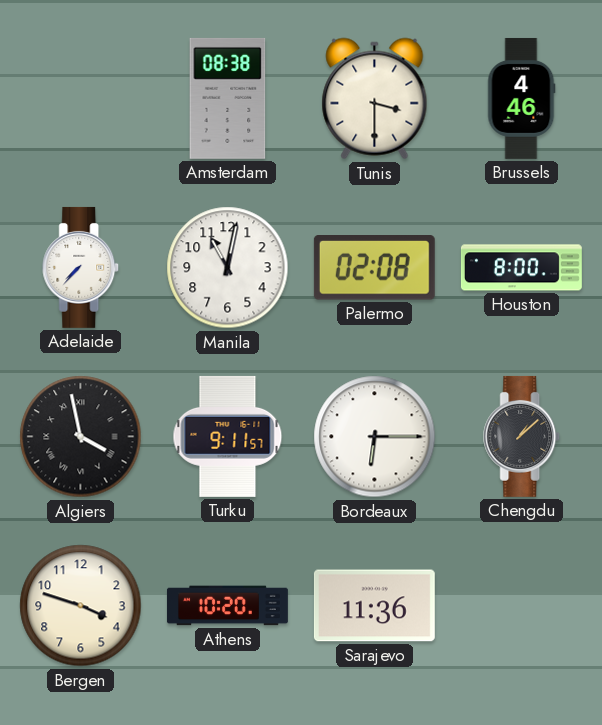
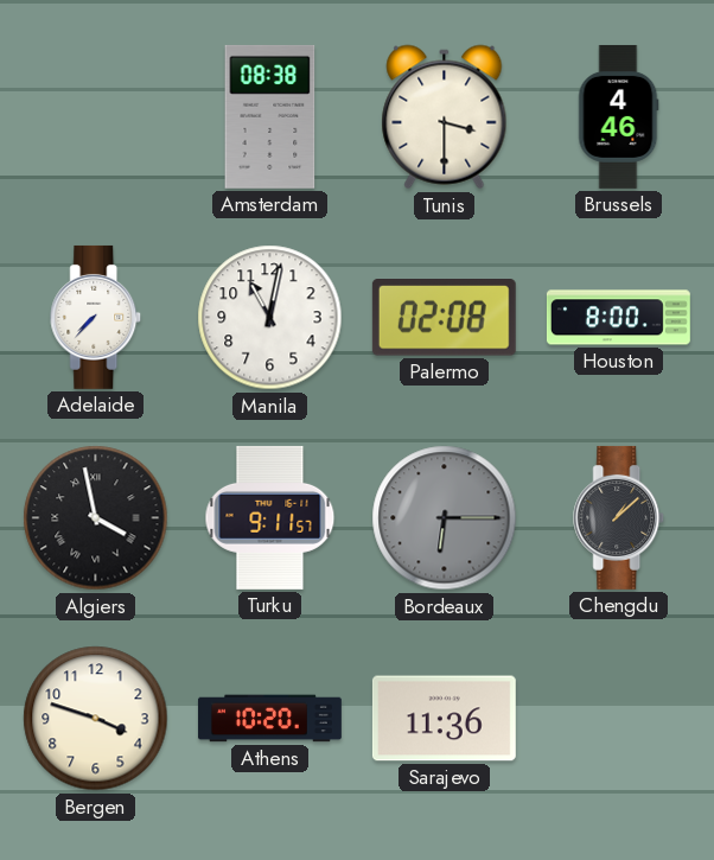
Bordeaux dial: white -> grey
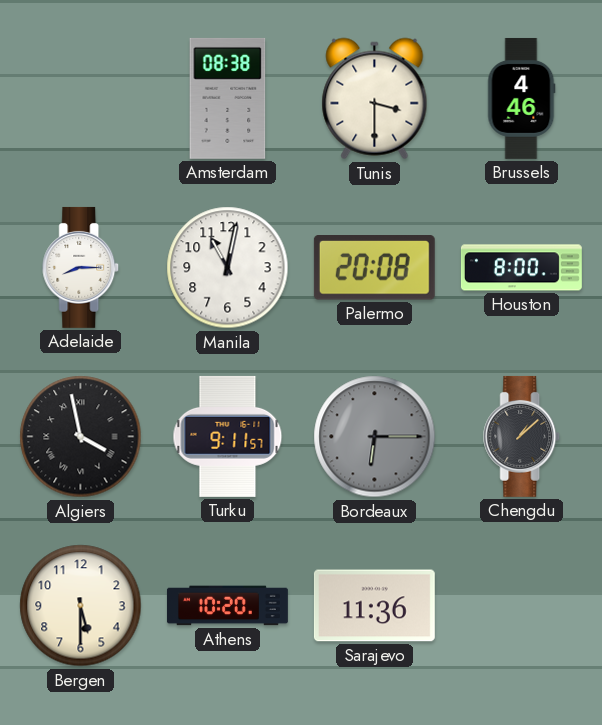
Adelaide: 7:37 -> 8:15
Palermo: 02:08 -> 20:08
Bergen: 3:48 -> 5:30
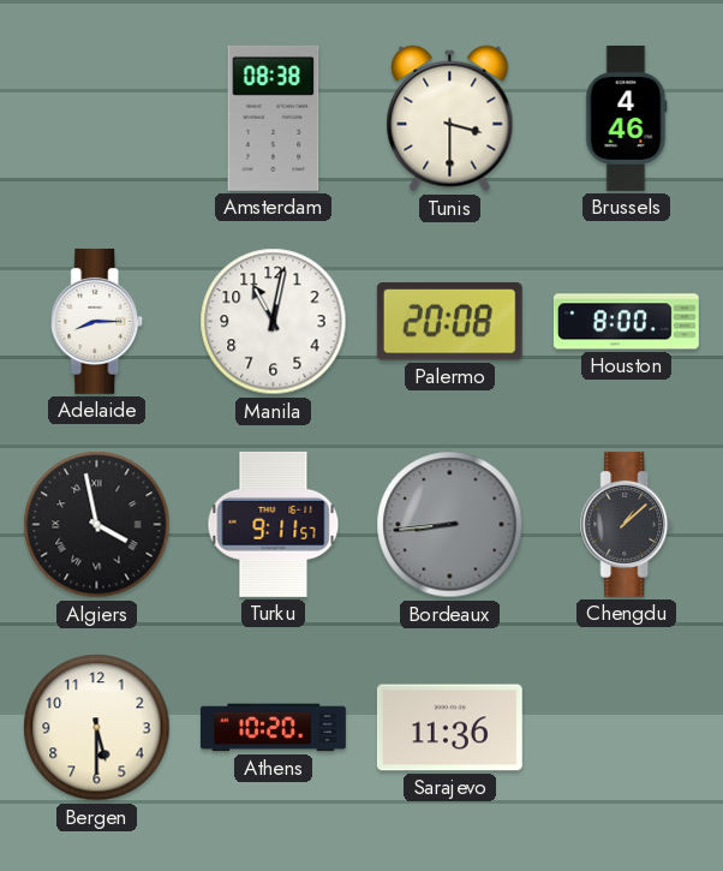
Bordeaux: 6:15 -> 8:44
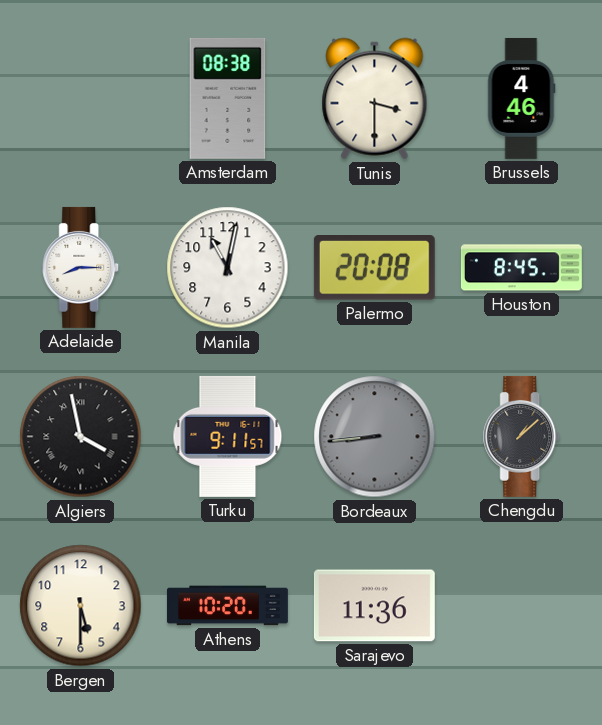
Houston: 8:00 -> 8:45
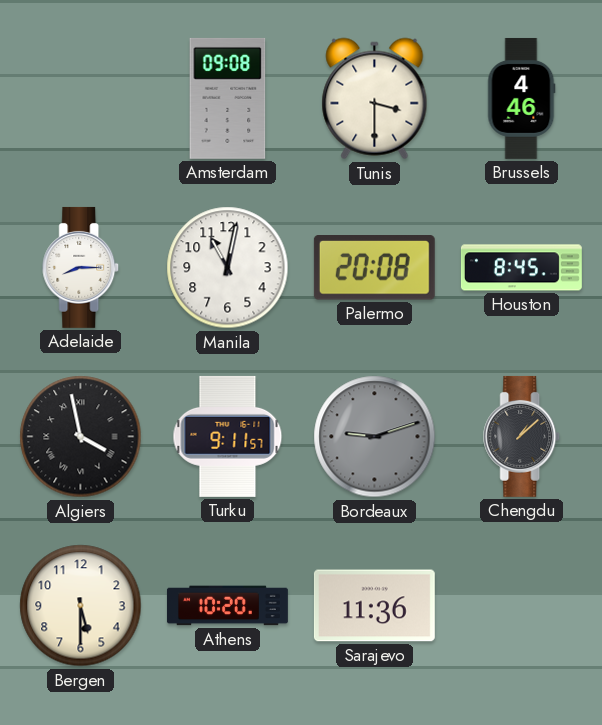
Amsterdam: 08:38 -> 09:08
Bordeaux: 8:44 -> 9:12
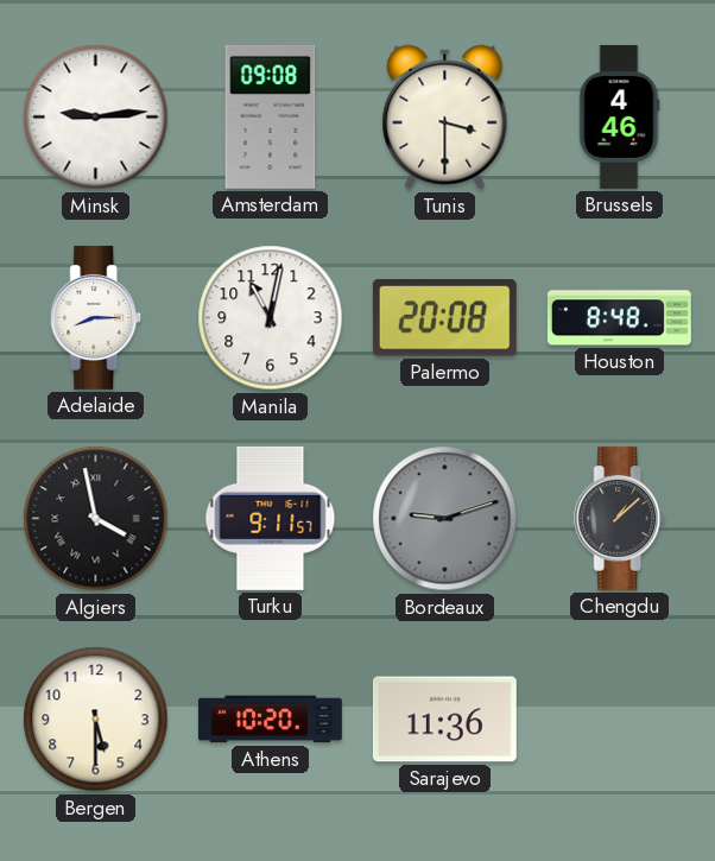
Minsk: none -> 9:14
Houston: 8:45 -> 8:48
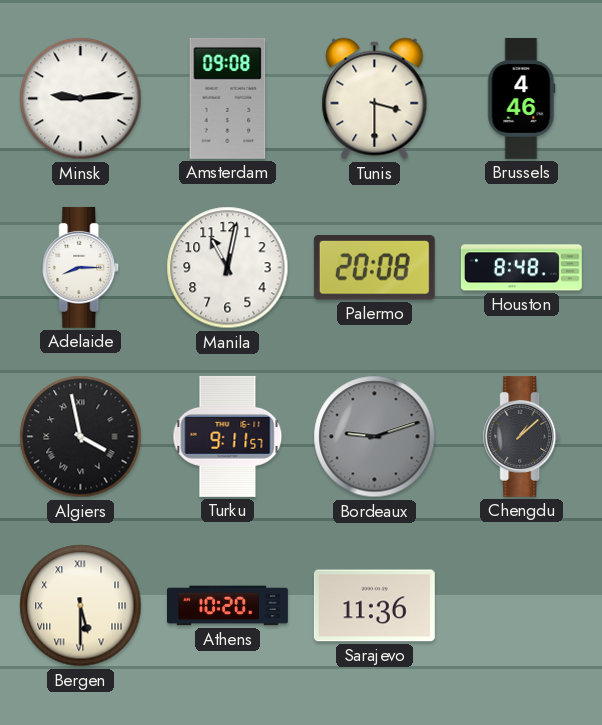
Bergen numerals: Arabic -> Roman
